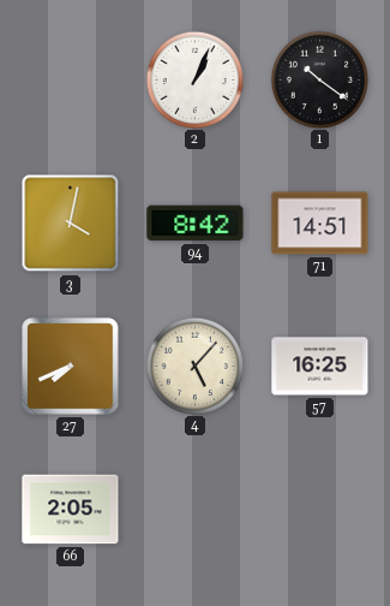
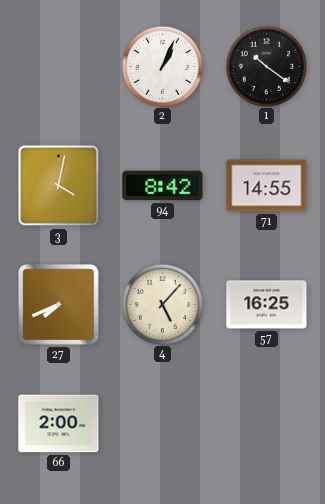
71: 14:51 -> 14:55
66: 2:05 -> 2:00
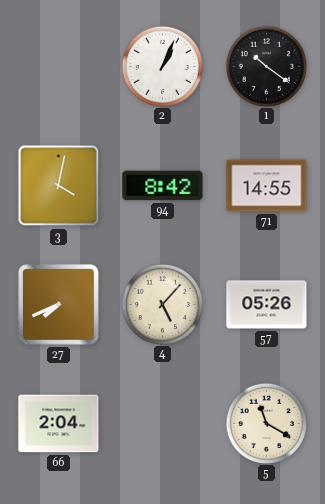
57: 16:25 -> 05:26
66: 2:00 -> 2:04
5: none -> 11:20
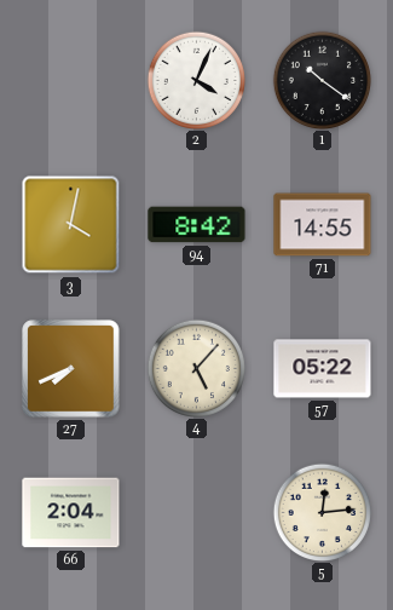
2: 1:04 -> 4:04
57: 05:26 -> 05:22
5: 11:20 -> 12:14
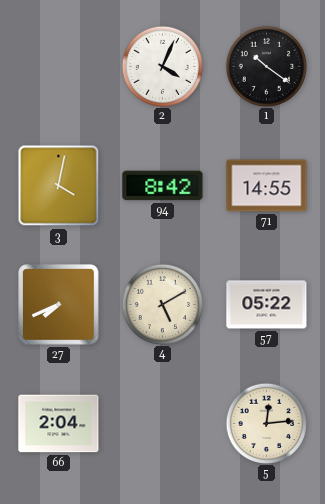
4: 5:07 -> 5:10
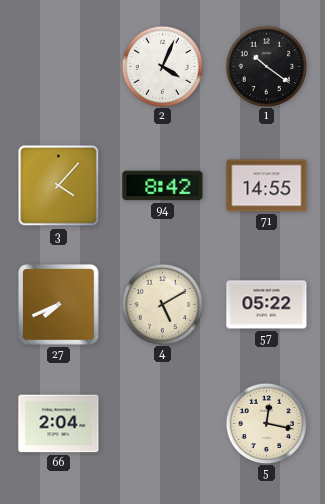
3: 4:02 -> 4:07
5: 12:14 -> 12:17
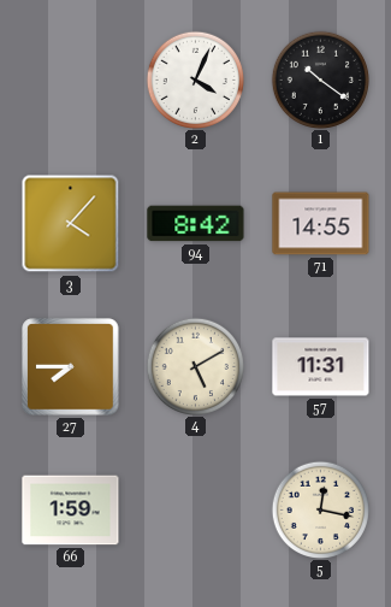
27: 7:41 -> 7:45
57: 05:22 -> 11:31
66: 2:04 -> 1:59
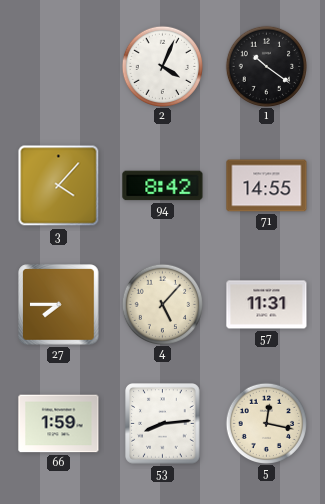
4: 5:10 -> 5:07
53: none -> 8:14
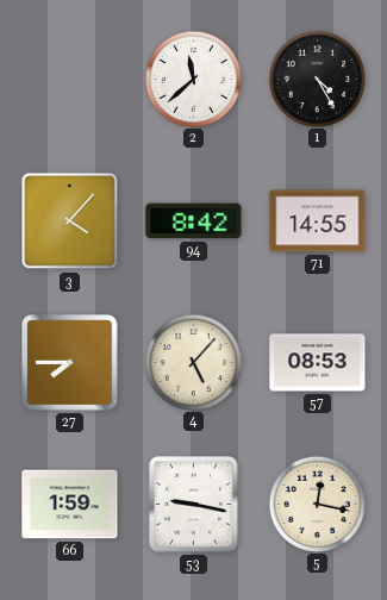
2: 4:04 -> 11:38
1: 10:21 -> 4:25
57: 11:31 -> 08:53
53: 8:14 -> 9:17
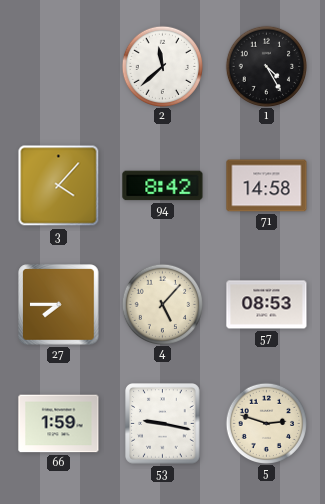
71: 14:55 -> 14:58
5: 12:17 -> 2:48
